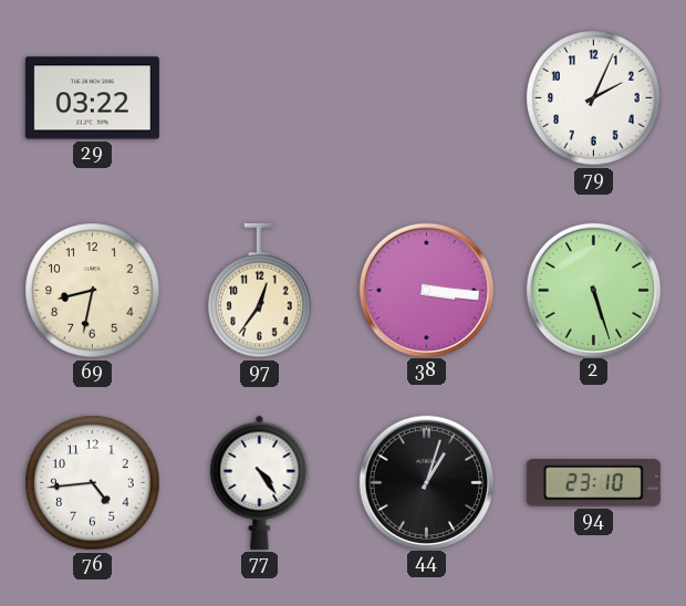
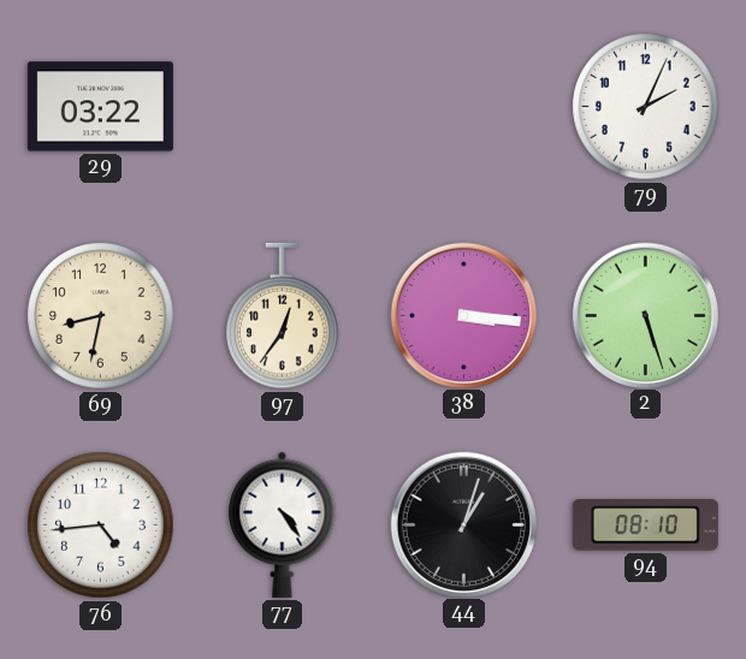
94: 23:10 -> 08:10
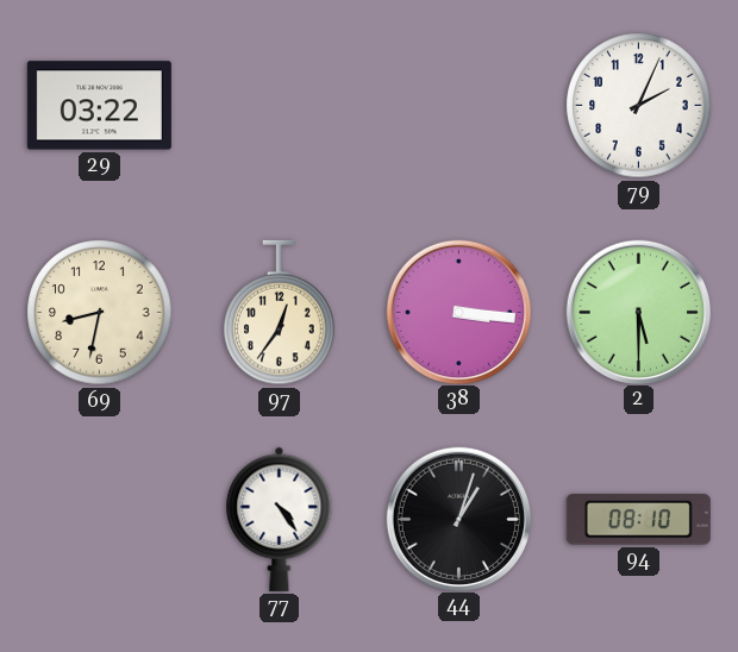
2: 5:27 -> 5:30
76: 4:44 -> none
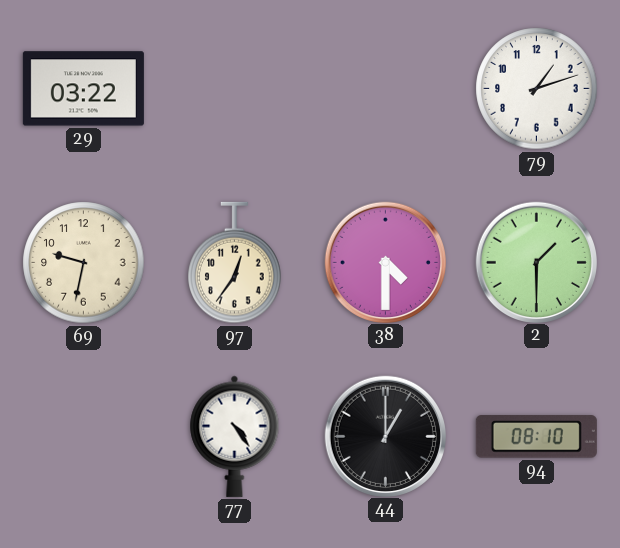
79: 2:04 -> 1:12
69: 8:32 -> 9:32
38: 3:16 -> 4:30
2: 5:30 -> 1:30
44: 1:03 -> 1:00
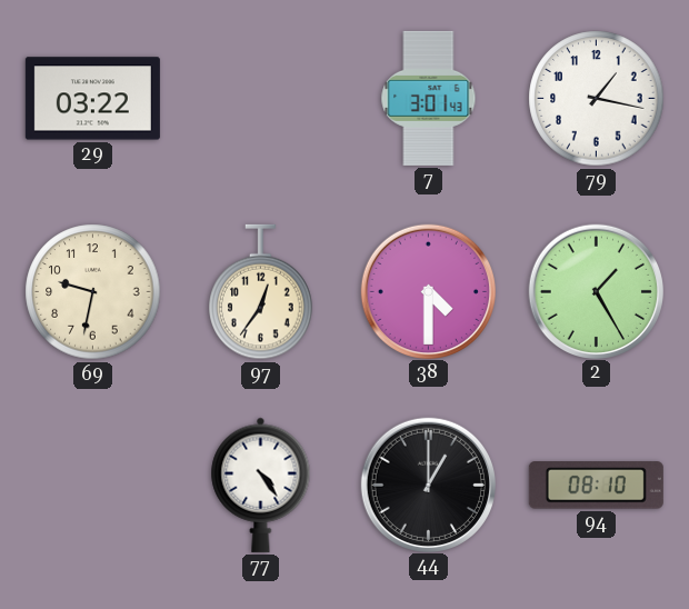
7: none -> 3:01
79: 1:12 -> 1:17
2: 1:30 -> 1:25
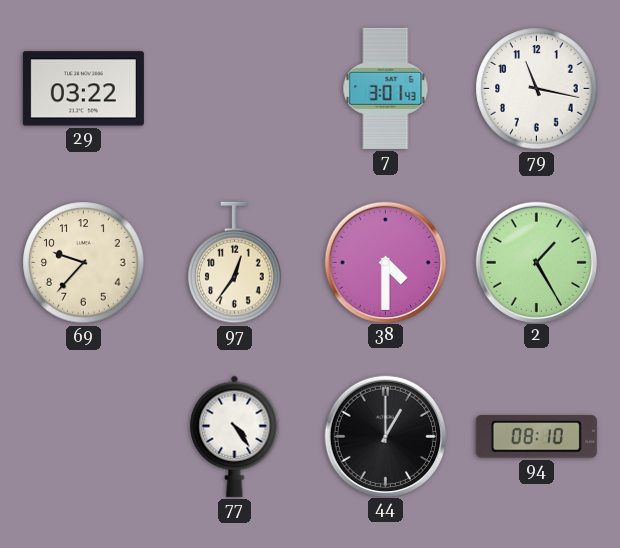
79: 1:17 -> 11:17
69: 9:32 -> 9:37
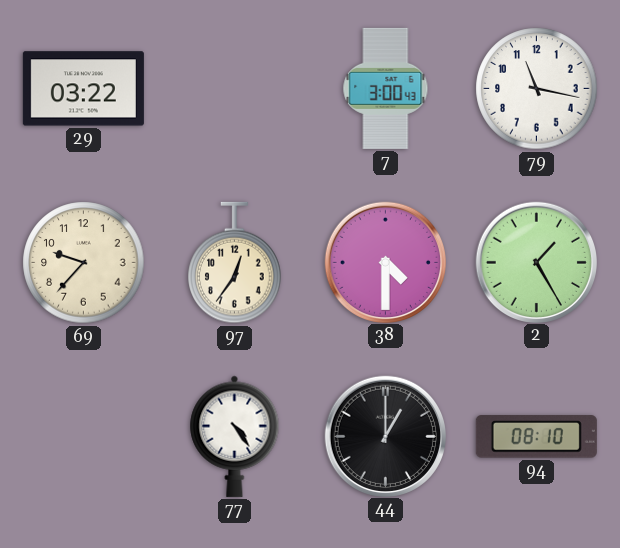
7: 3:01 -> 3:00
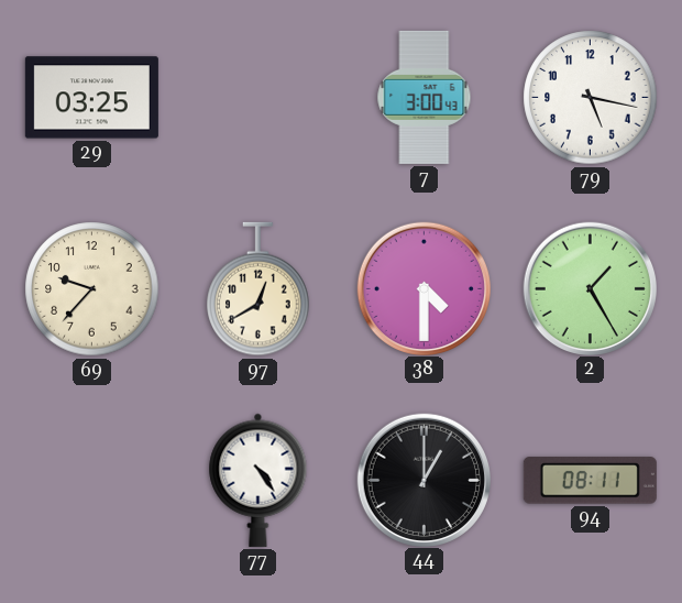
29: 03:22 -> 03:25
79: 11:17 -> 5:17
97: 12:36 -> 12:40
94: 08:10 -> 08:11
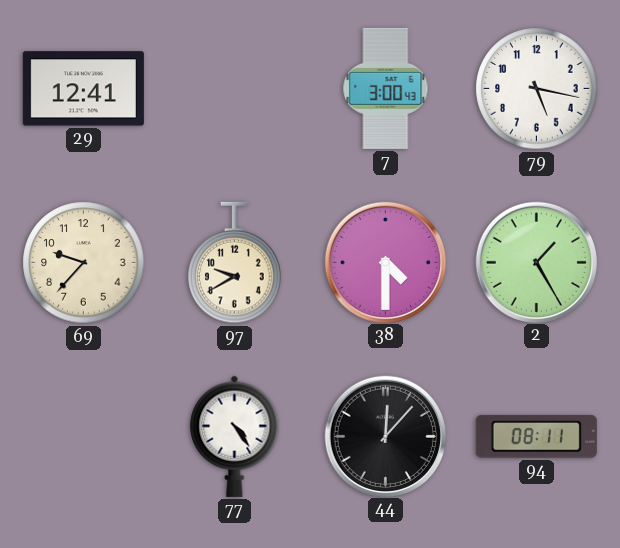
29: 03:25 -> 12:41
97: 12:40 -> 9:40
44: 1:00 -> 12:07
